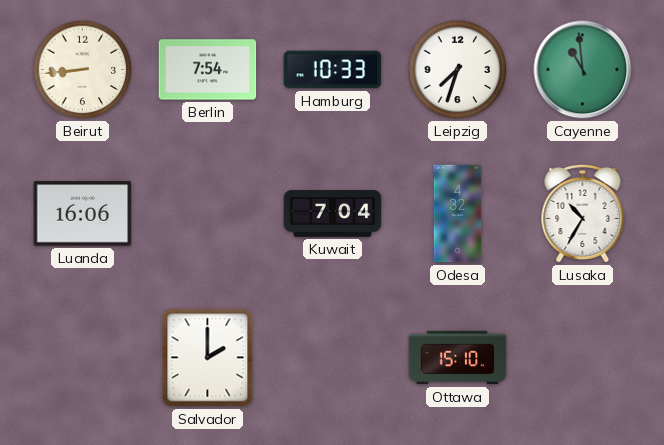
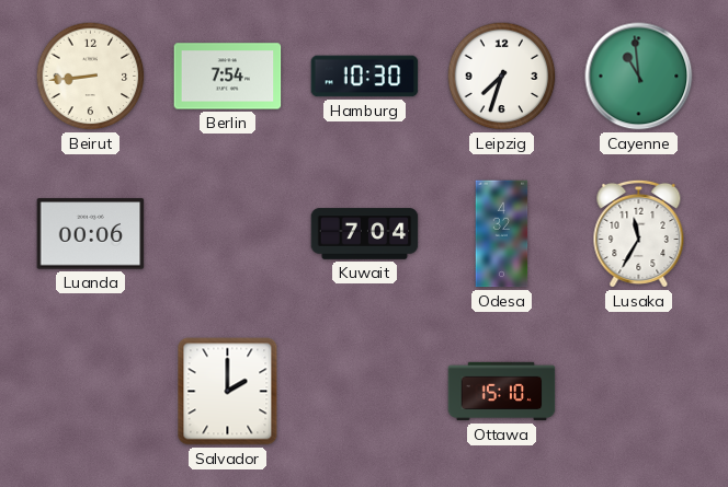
Hamburg: 10:33 -> 10:30
Luanda: 16:06 -> 00:06
Lusaka: 10:35 -> 11:35
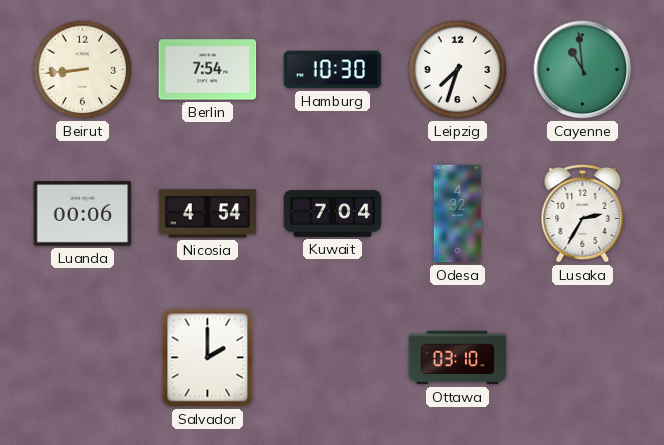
Nicosia: none -> 4:54
Lusaka: 11:35 -> 2:35
Ottawa: 15:10 -> 03:10
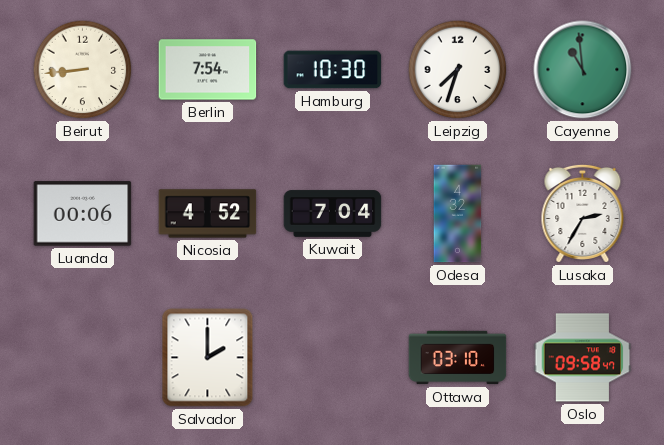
Nicosia: 4:54 -> 4:52
Oslo: none -> 09:58
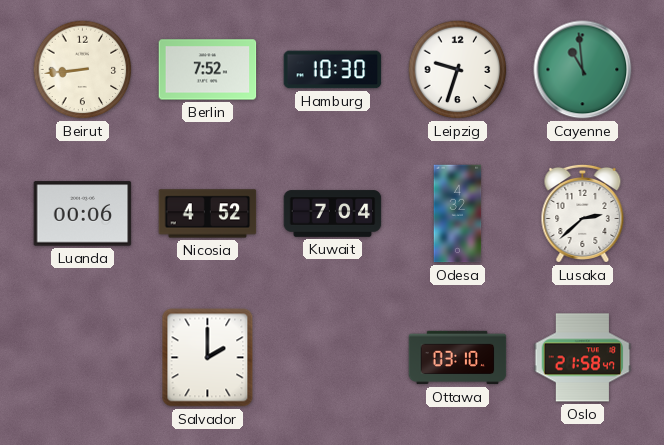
Berlin: 7:54 -> 7:52
Leipzig: 7:33 -> 9:33
Lusaka: 2:35 -> 2:38
Oslo: 09:58 -> 21:58
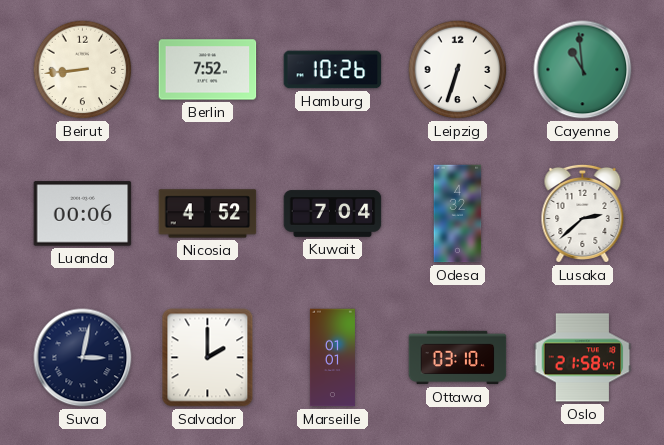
Hamburg: 10:30 -> 10:26
Leipzig: 9:33 -> 6:33
Suva: none -> 3:02
Marseille: none -> 01:01
